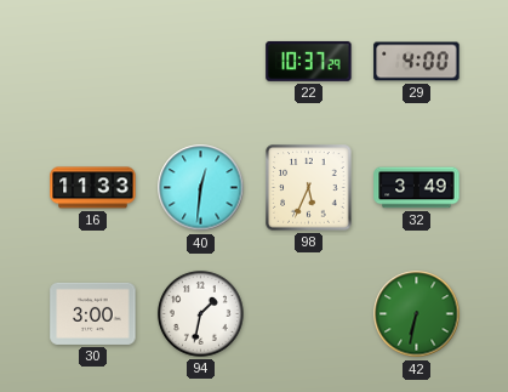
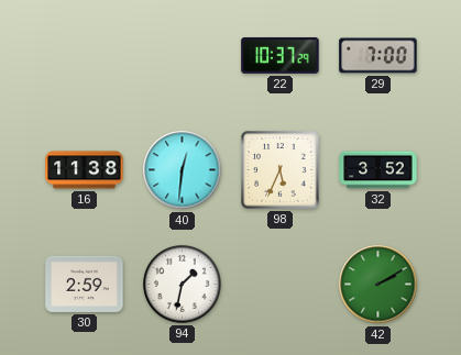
29: 4:00 -> 7:00
16: 11:33 -> 11:38
32: 3:49 -> 3:52
30: 3:00 -> 2:59
42: 6:32 -> 2:10
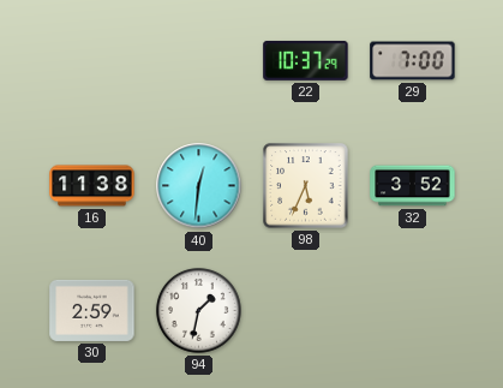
42: 2:10 -> none
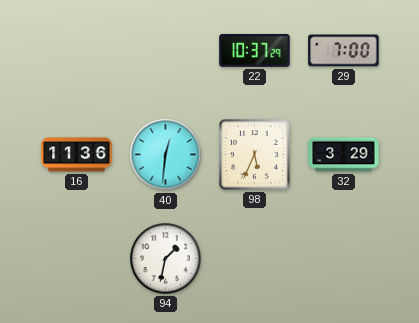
16: 11:38 -> 11:36
32: 3:52 -> 3:29
30: 2:59 -> none
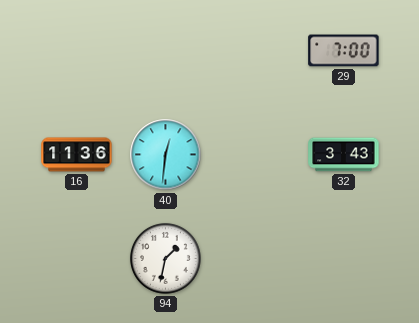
22: 10:37 -> none
98: 5:34 -> none
32: 3:29 -> 3:43
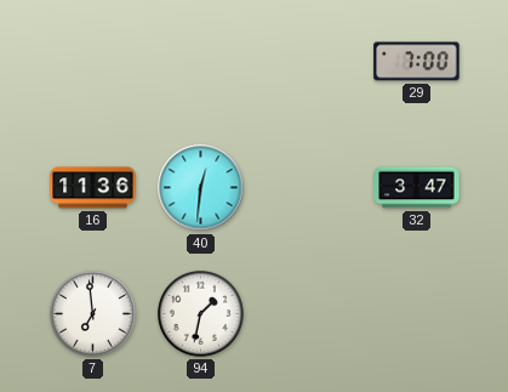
32: 3:43 -> 3:47
7: none -> 6:59
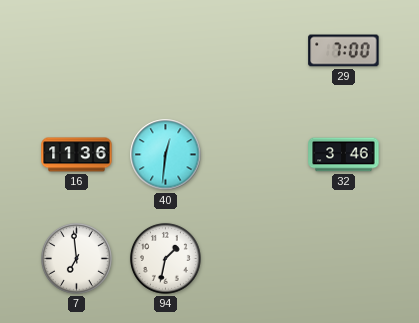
32: 3:47 -> 3:46
